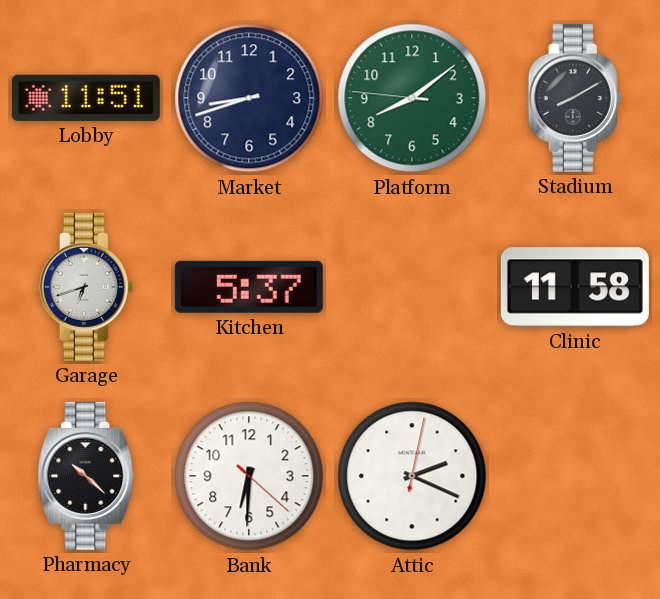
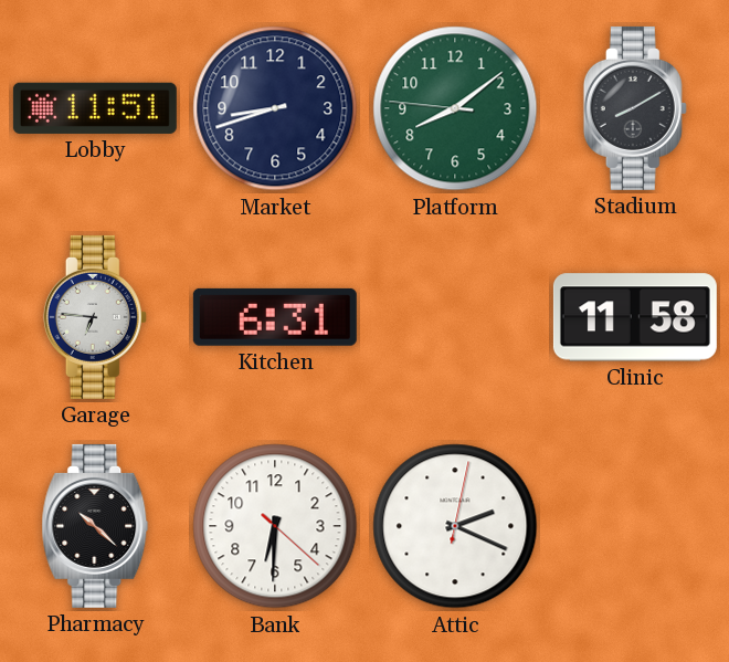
Garage: 6:42 -> 6:46
Kitchen: 5:37 -> 6:31
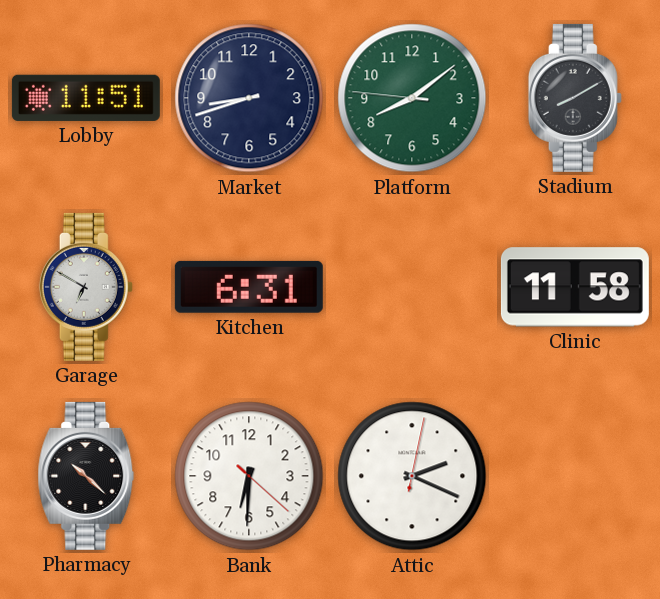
Garage: 6:46 -> 6:50
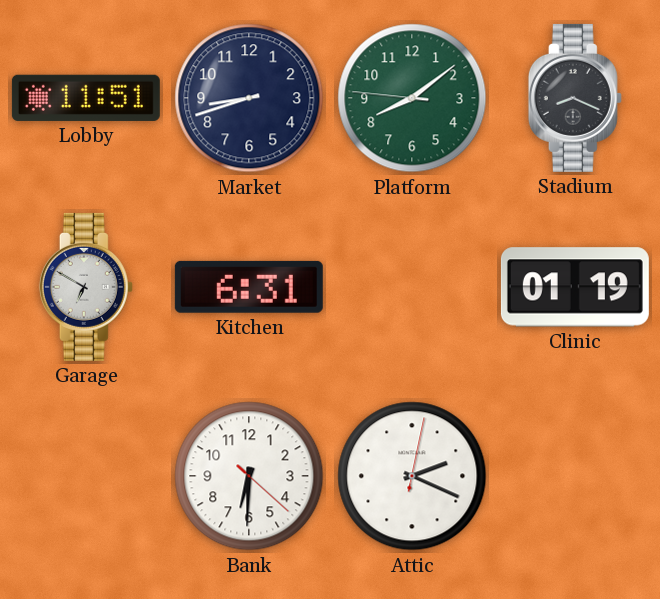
Stadium: 8:10 -> 8:19
Clinic: 11:58 -> 01:19
Pharmacy: 10:22 -> none
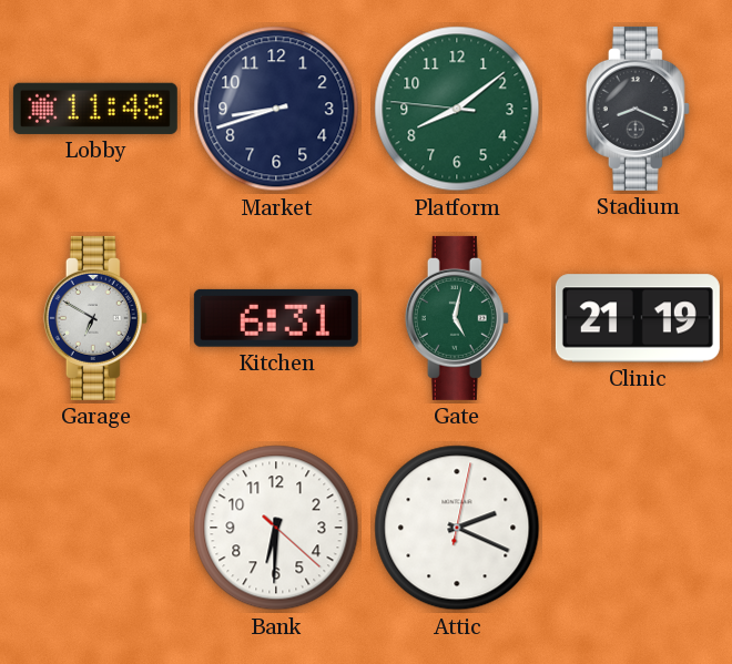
Lobby: 11:51 -> 11:48
Gate: none -> 5:02
Clinic: 01:19 -> 21:19
